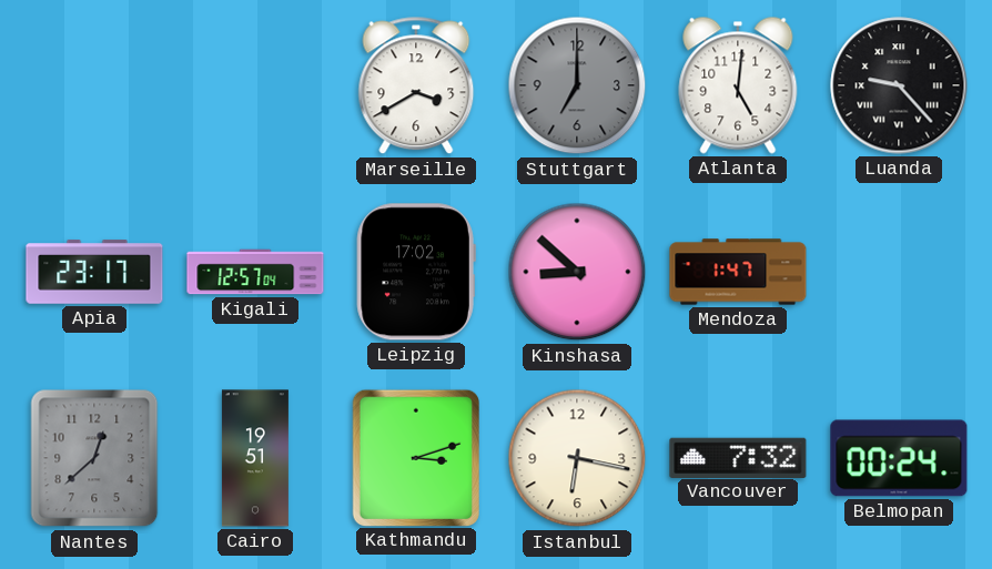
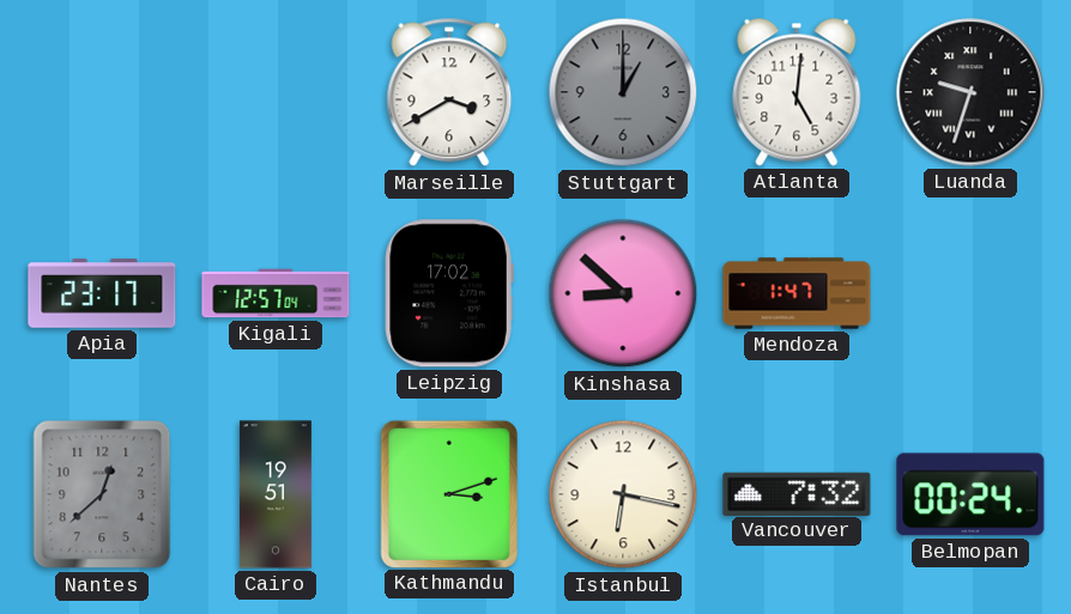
Stuttgart: 7:00 -> 1:00
Luanda: 9:23 -> 9:33
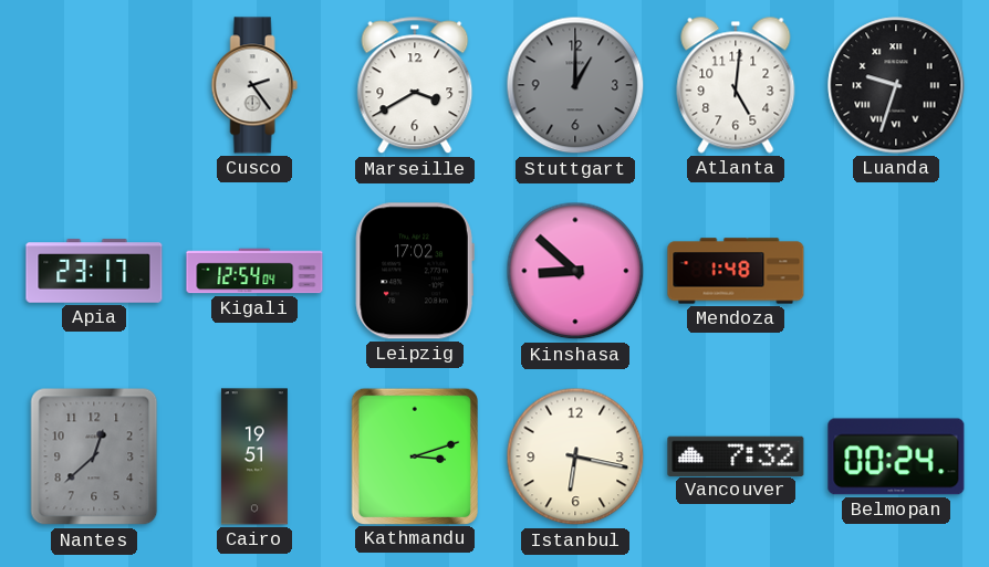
Cusco: none -> 2:24
Kigali: 12:57 -> 12:54
Mendoza: 1:47 -> 1:48
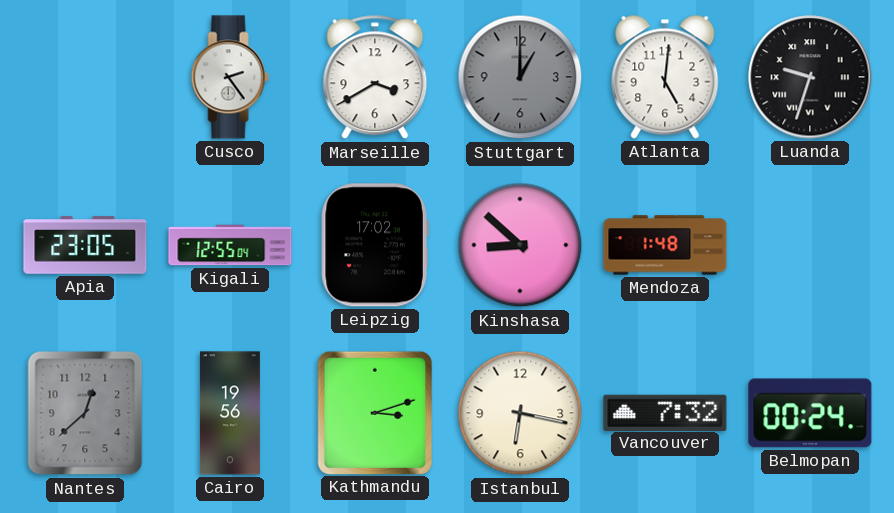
Apia: 23:17 -> 23:05
Kigali: 12:54 -> 12:55
Cairo: 19:51 -> 19:56
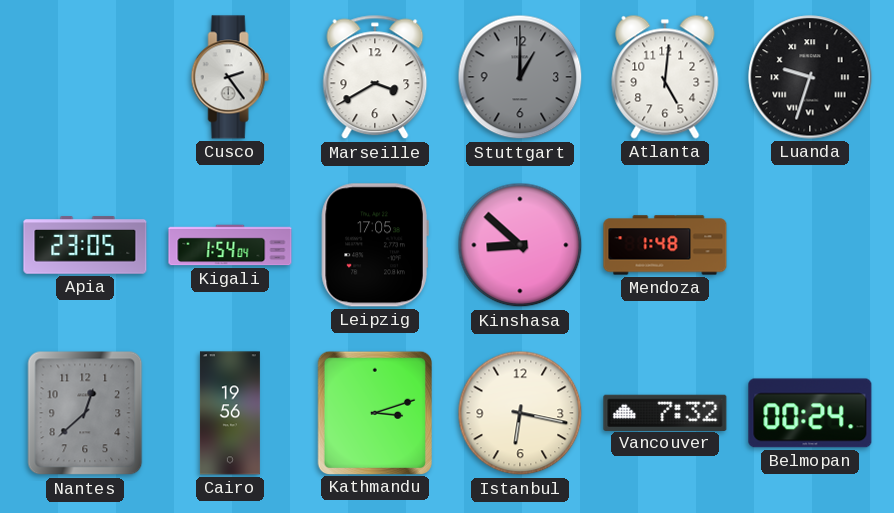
Kigali: 12:55 -> 1:54
Leipzig: 17:02 -> 17:05
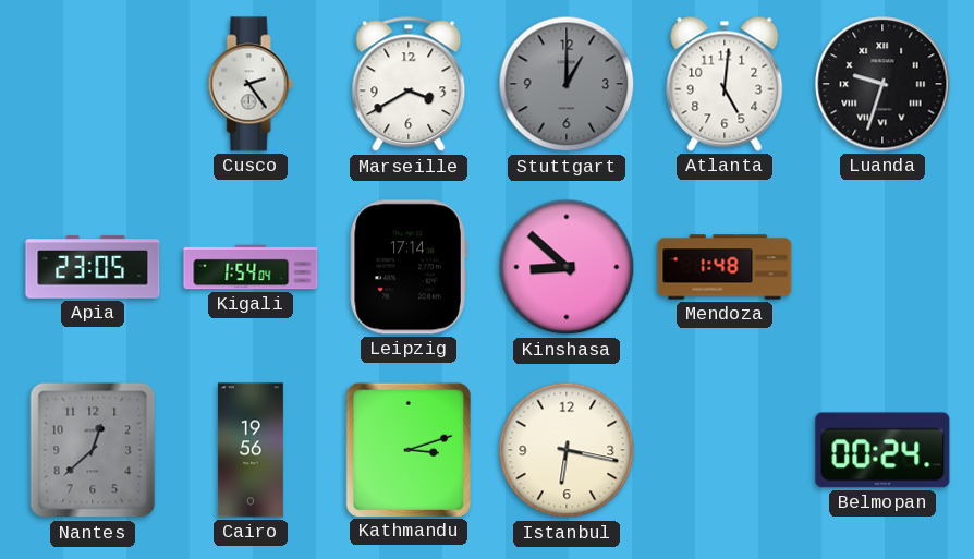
Leipzig: 17:05 -> 17:14
Vancouver: 7:32 -> none
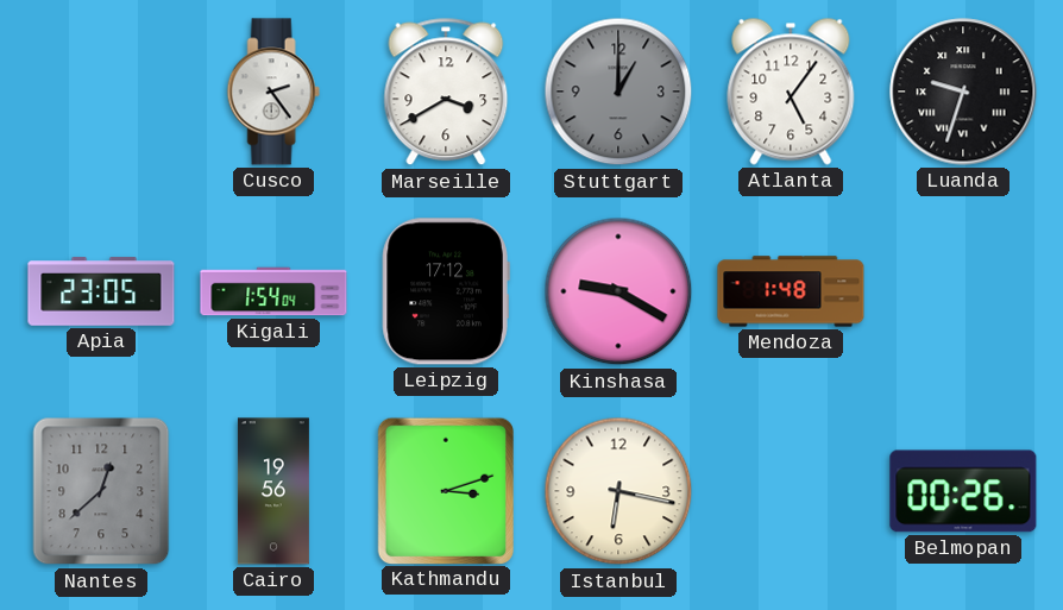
Atlanta: 5:01 -> 5:06
Leipzig: 17:14 -> 17:12
Kinshasa: 8:52 -> 9:20
Belmopan: 00:24 -> 00:26
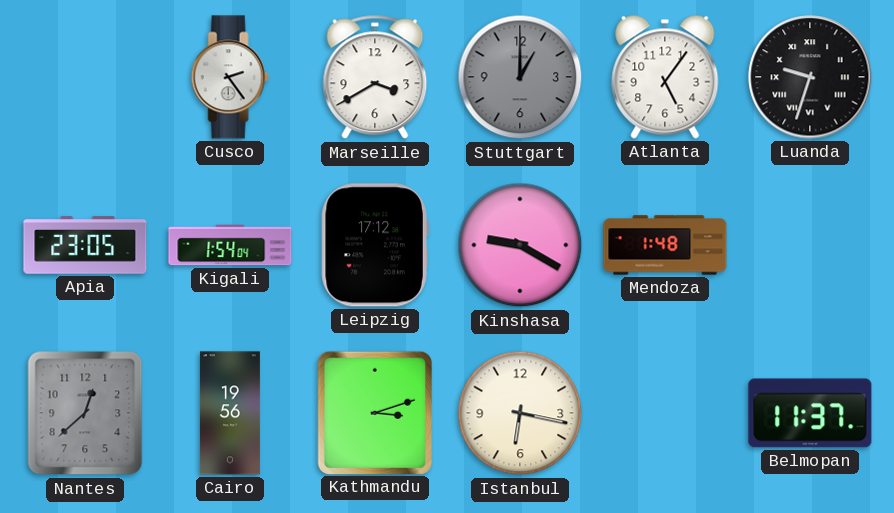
Belmopan: 00:26 -> 11:37
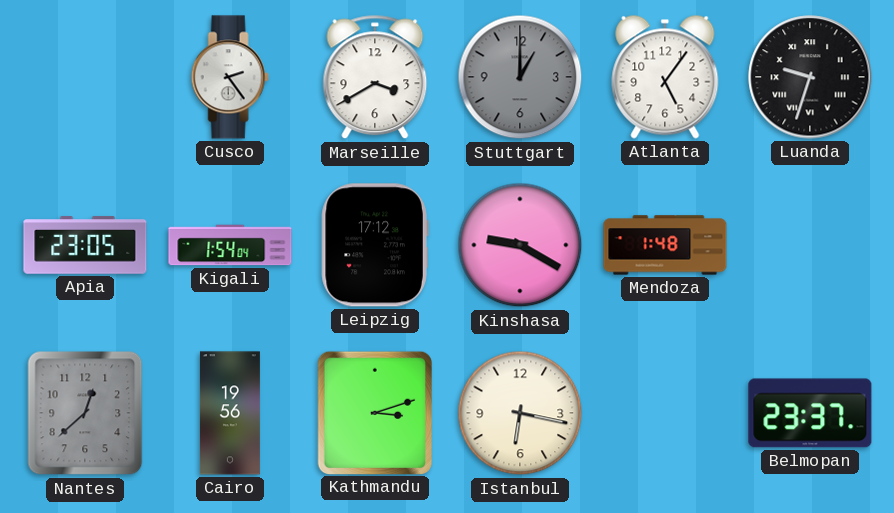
Belmopan: 11:37 -> 23:37
